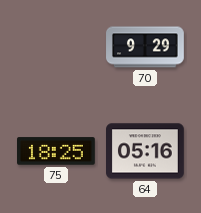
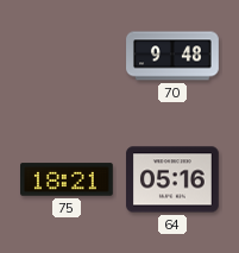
70: 9:29 -> 9:48
75: 18:25 -> 18:21
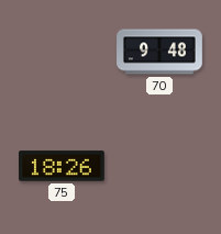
75: 18:21 -> 18:26
64: 05:16 -> none
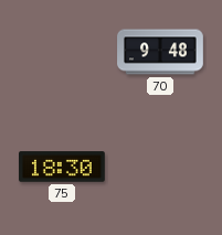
75: 18:26 -> 18:30
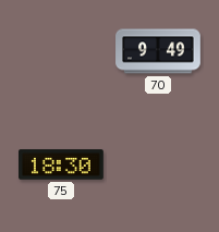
70: 9:48 -> 9:49
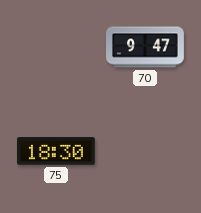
70: 9:49 -> 9:47
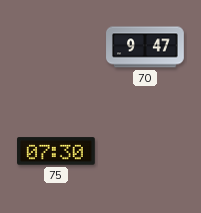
75: 18:30 -> 07:30
